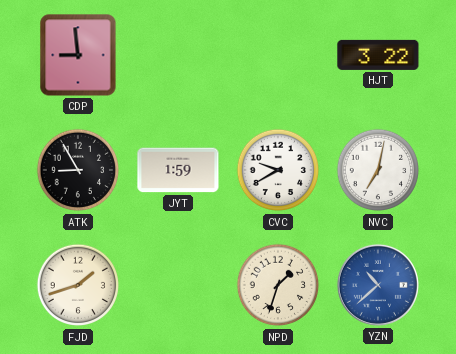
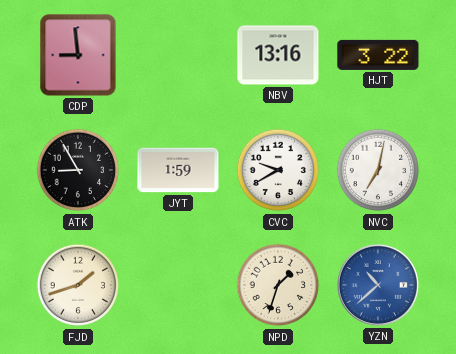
NBV: none -> 13:16
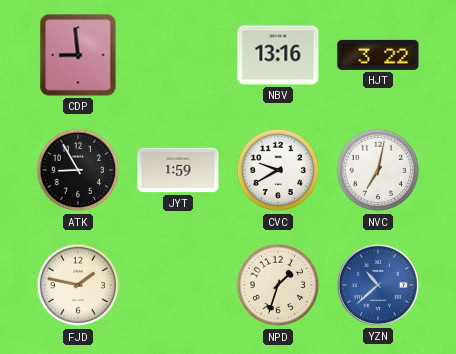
FJD: 1:42 -> 1:47
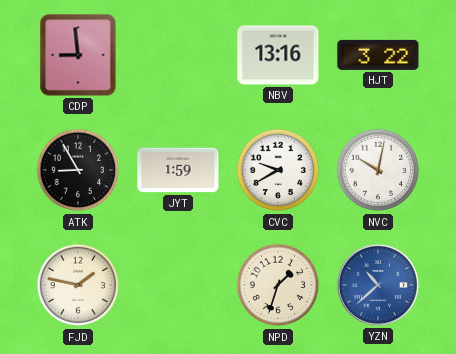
NVC: 7:02 -> 10:02
